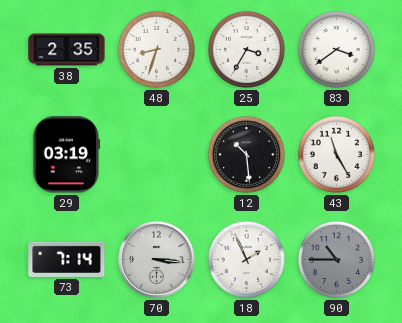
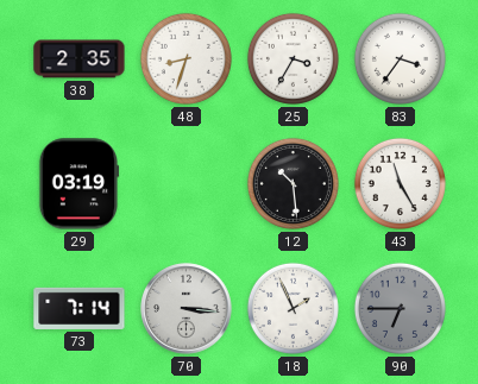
83: 3:39 -> 3:36
90: 10:45 -> 6:45
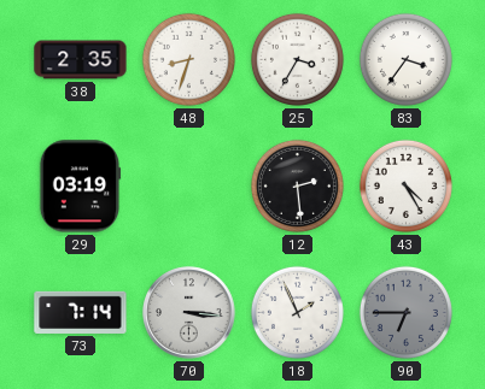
12: 10:29 -> 2:29
43: 11:25 -> 4:25
